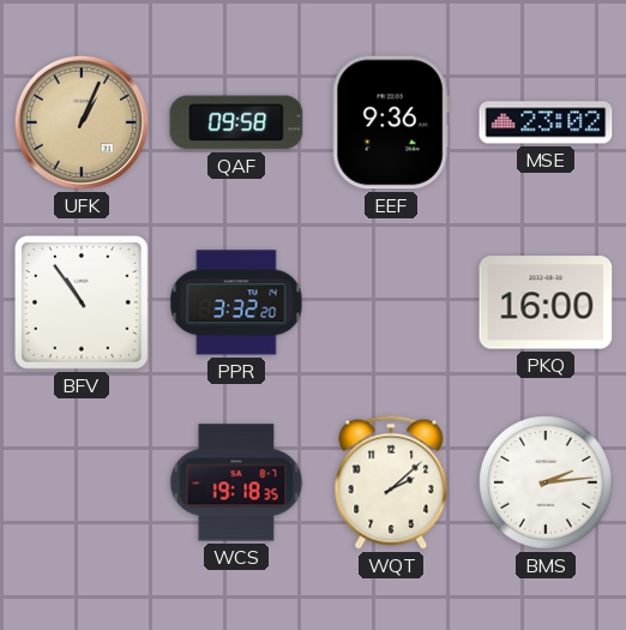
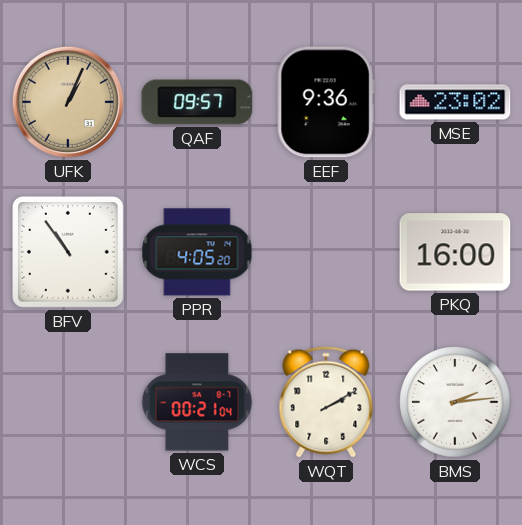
QAF: 09:58 -> 09:57
PPR: 3:32 -> 4:05
WCS: 19:18 -> 00:21
WQT: 2:08 -> 2:10
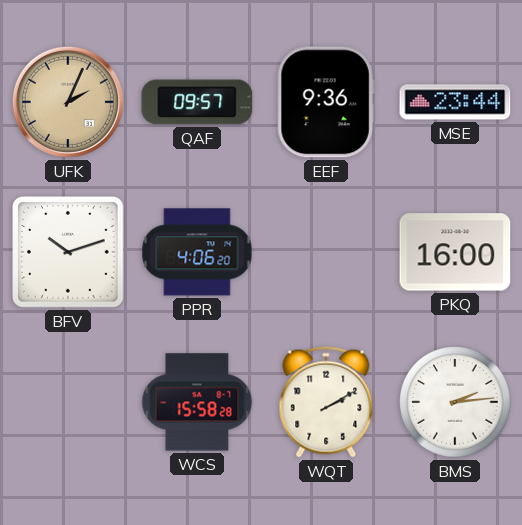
UFK: 1:04 -> 2:04
MSE: 23:02 -> 23:44
BFV: 10:54 -> 10:12
PPR: 4:05 -> 4:06
WCS: 00:21 -> 15:58
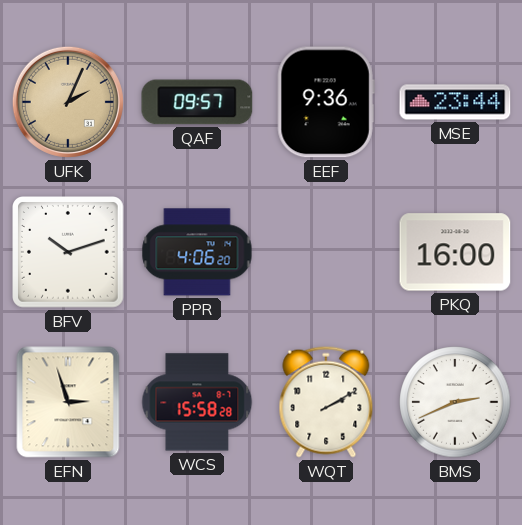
EFN: none -> 2:57
BMS: 2:14 -> 2:41
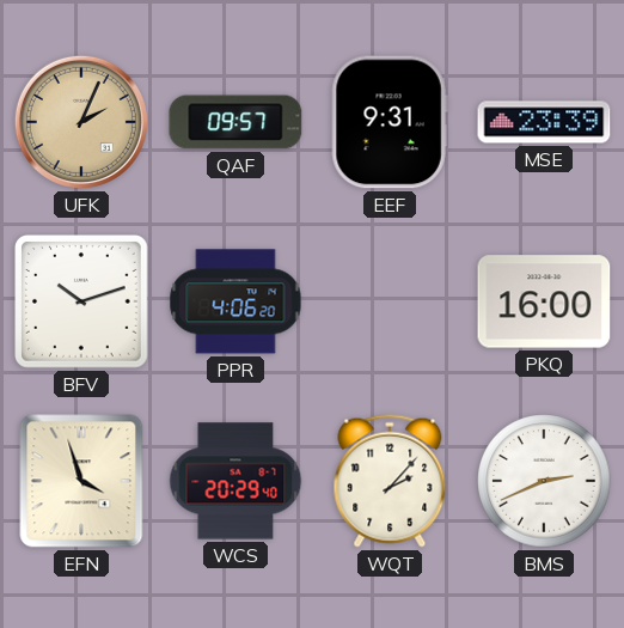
EEF: 9:36 -> 9:31
MSE: 23:44 -> 23:39
EFN: 2:57 -> 3:57
WCS: 15:58 -> 20:29
WQT: 2:10 -> 2:07
